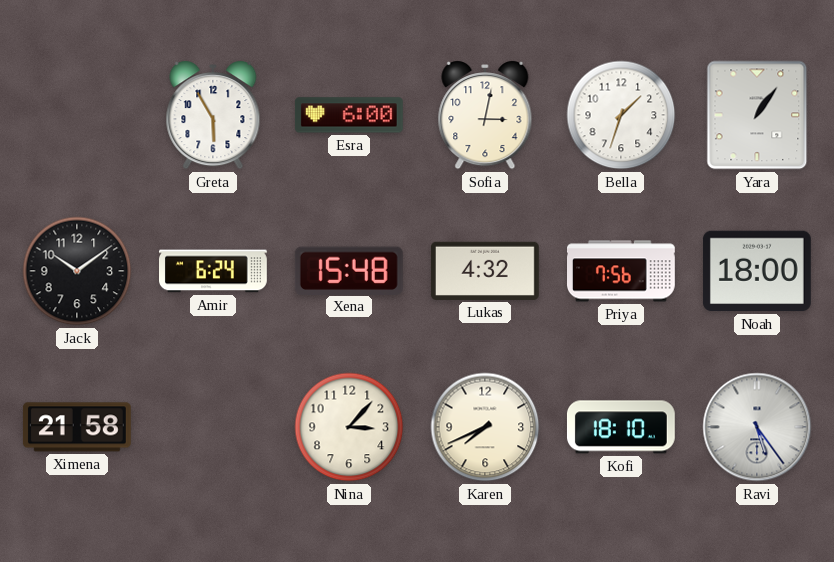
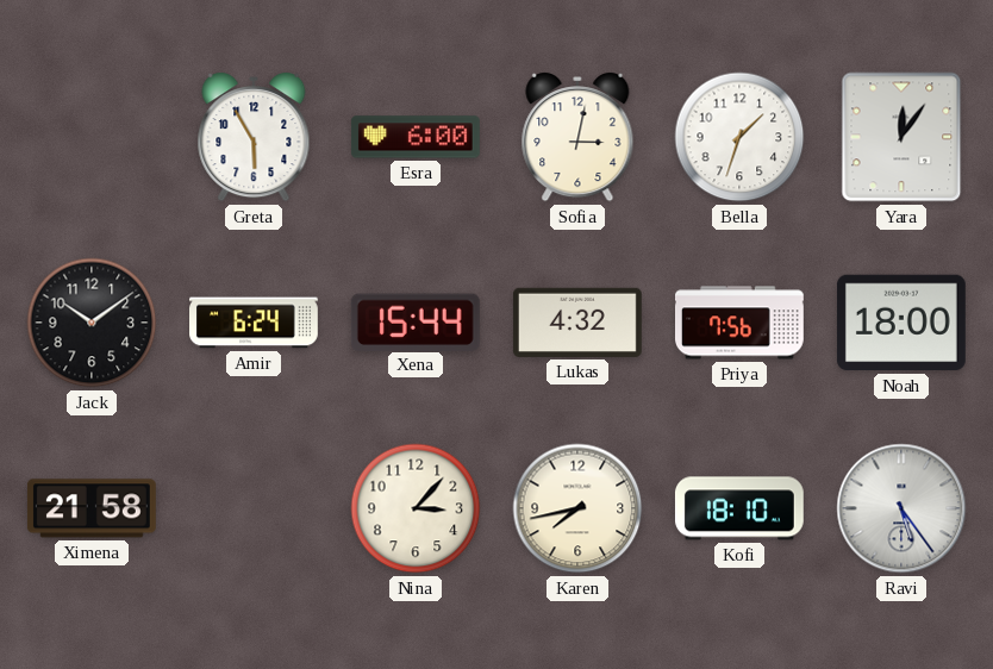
Yara: 1:06 -> 12:06
Xena: 15:48 -> 15:44
Karen: 7:41 -> 7:43
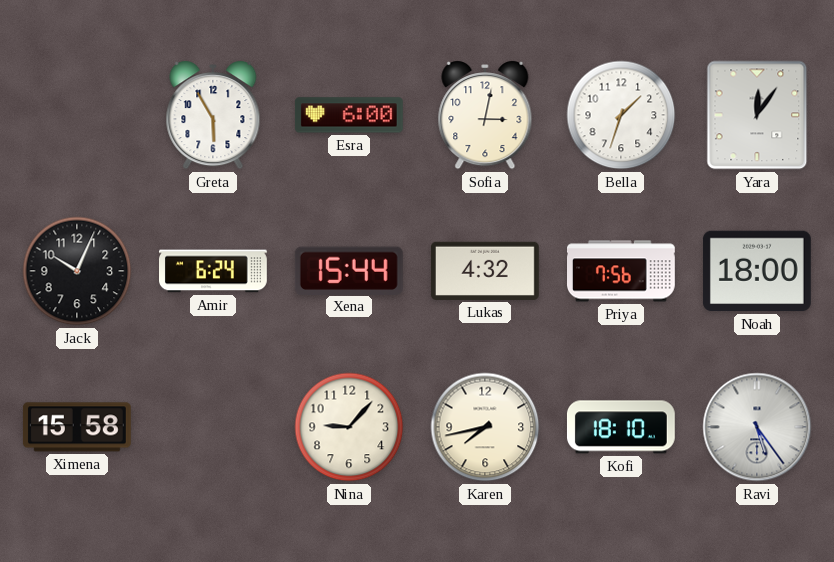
Jack: 10:09 -> 10:04
Ximena: 21:58 -> 15:58
Nina: 3:07 -> 9:07
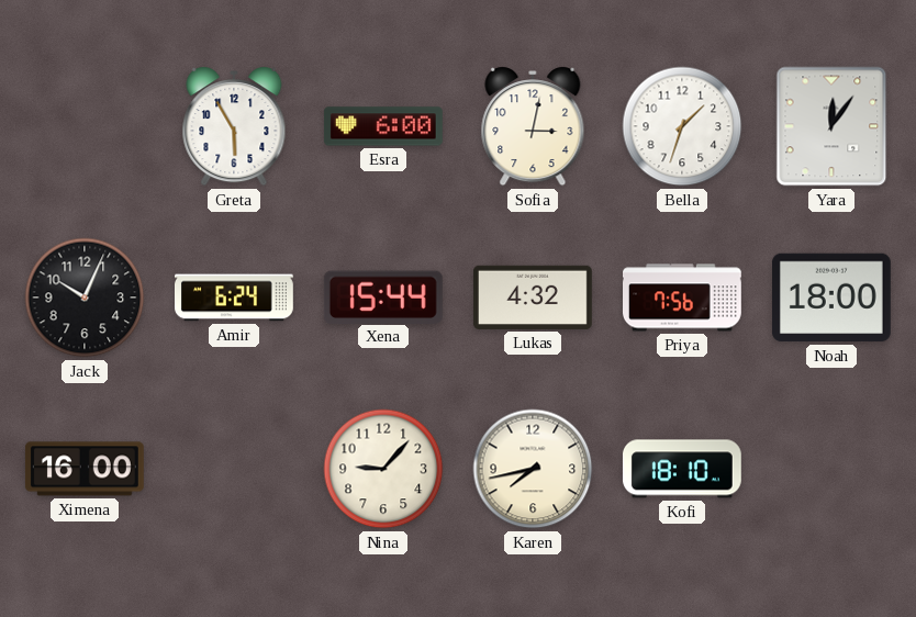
Ximena: 15:58 -> 16:00
Ravi: 5:24 -> none
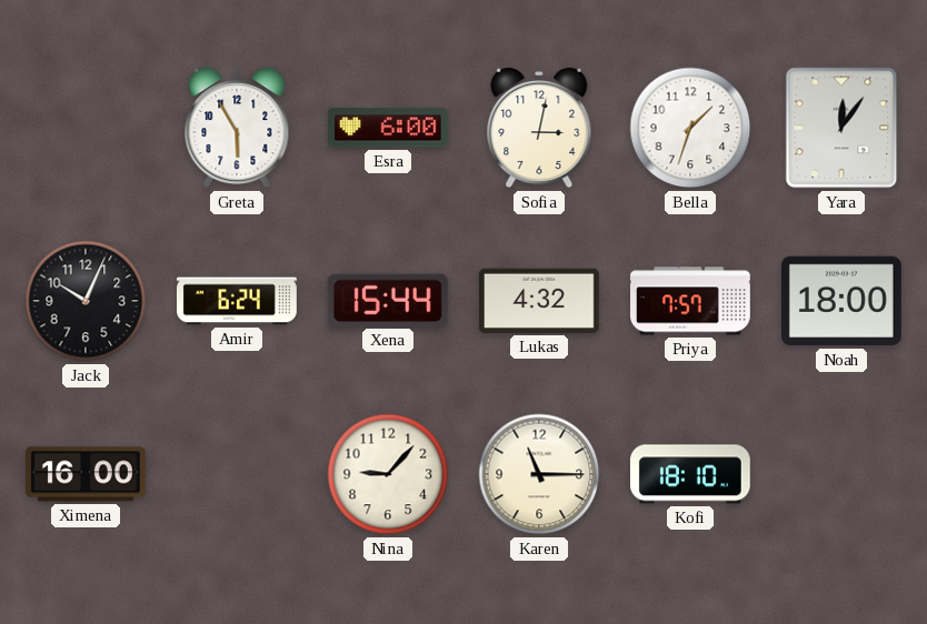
Priya: 7:56 -> 7:57
Karen: 7:43 -> 11:15
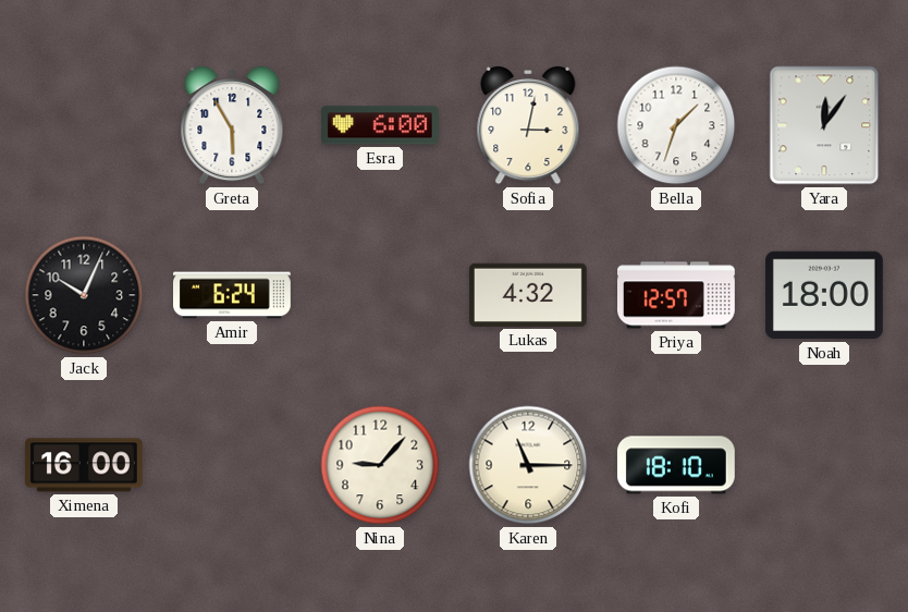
Xena: 15:44 -> none
Priya: 7:57 -> 12:57
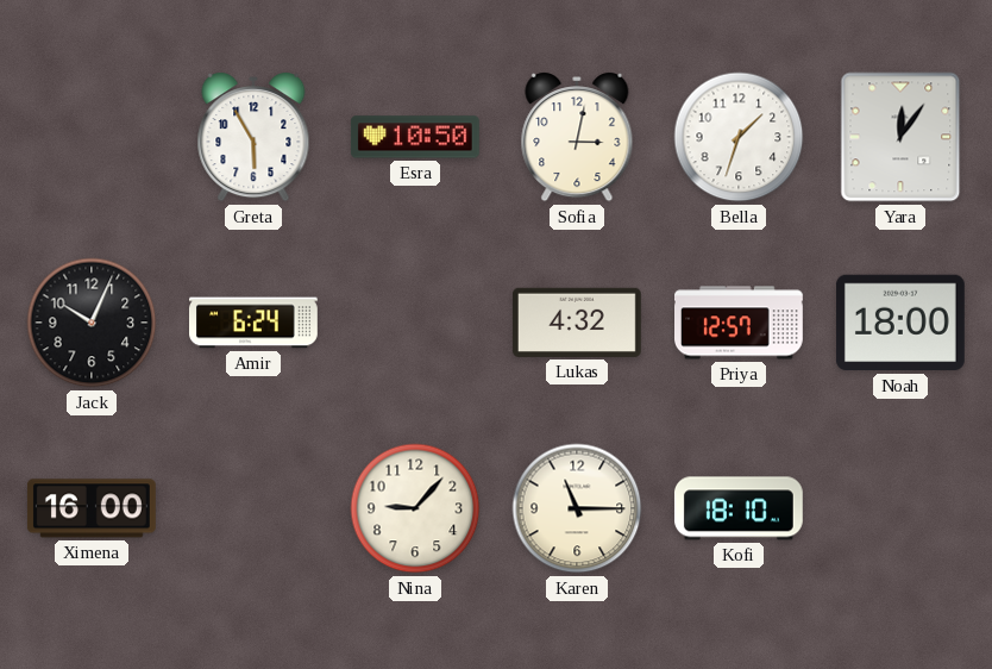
Esra: 6:00 -> 10:50
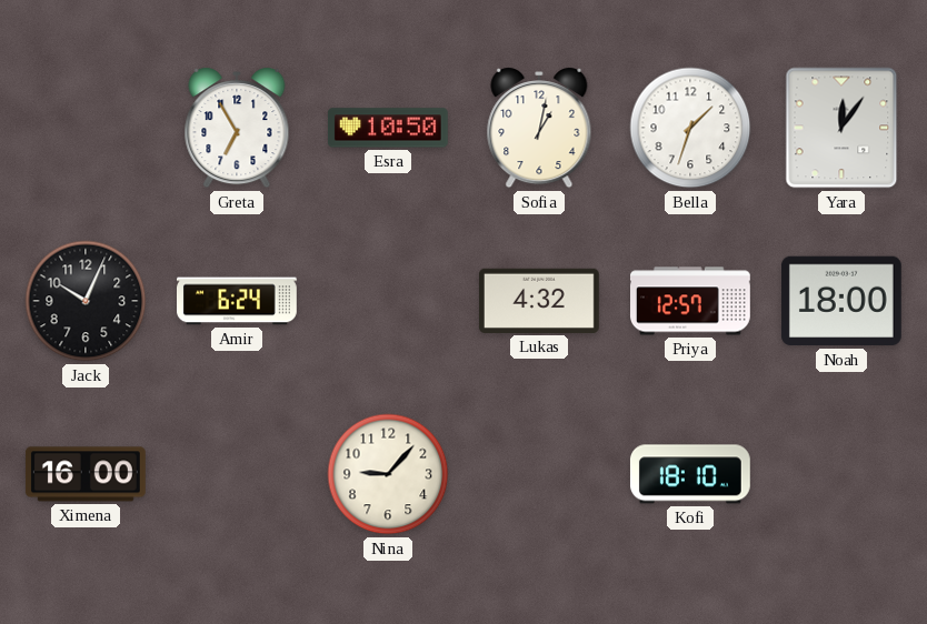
Greta: 5:55 -> 6:55
Sofia: 3:02 -> 1:02
Karen: 11:15 -> none
